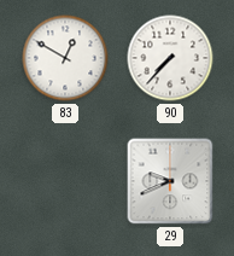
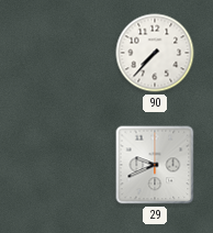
83: 12:50 -> none
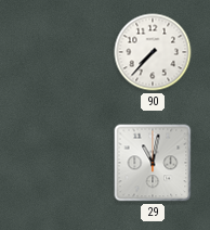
29: 9:41 -> 11:02
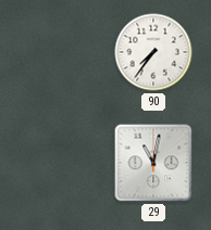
90: 7:37 -> 7:36
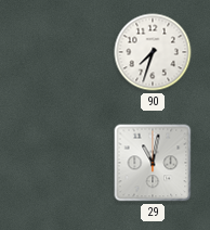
90: 7:36 -> 7:33
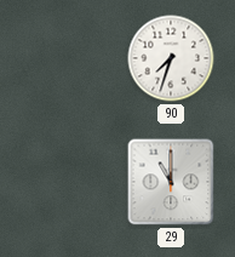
29: 11:02 -> 11:00
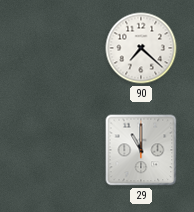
90: 7:33 -> 7:22
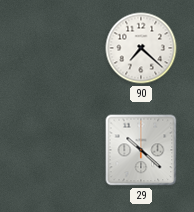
29: 11:00 -> 10:22
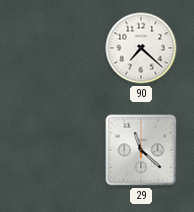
29: 10:22 -> 11:22
